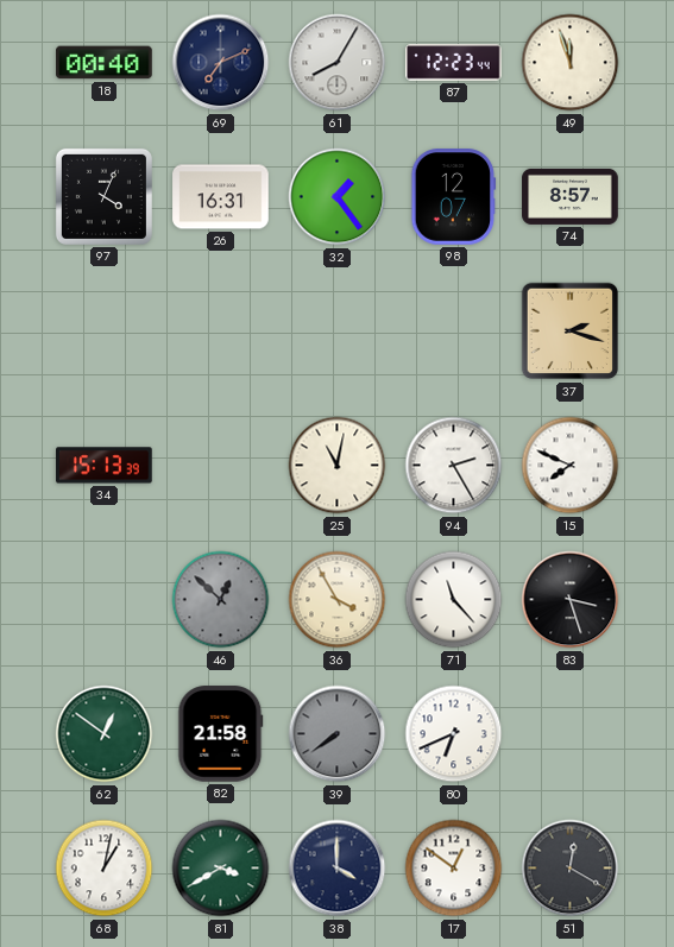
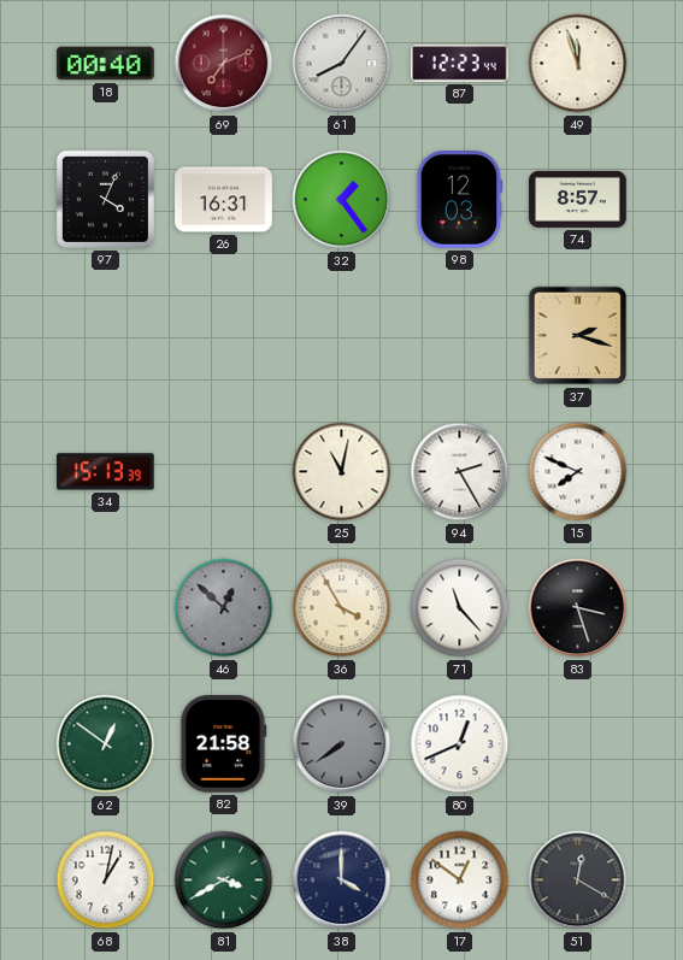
69 dial: navy -> burgundy
61: 8:05 -> 8:06
98: 12:07 -> 12:03
80: 6:41 -> 12:41
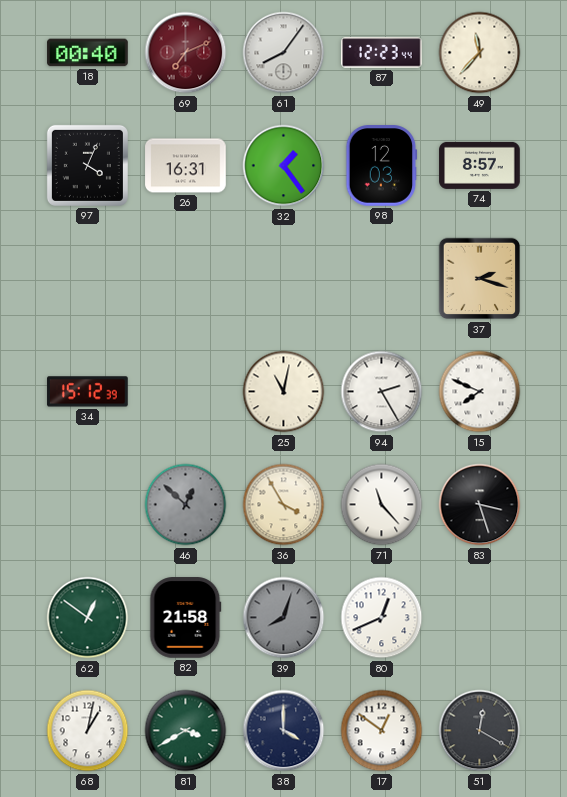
49: 11:57 -> 11:37
34: 15:13 -> 15:12
39: 7:39 -> 8:03
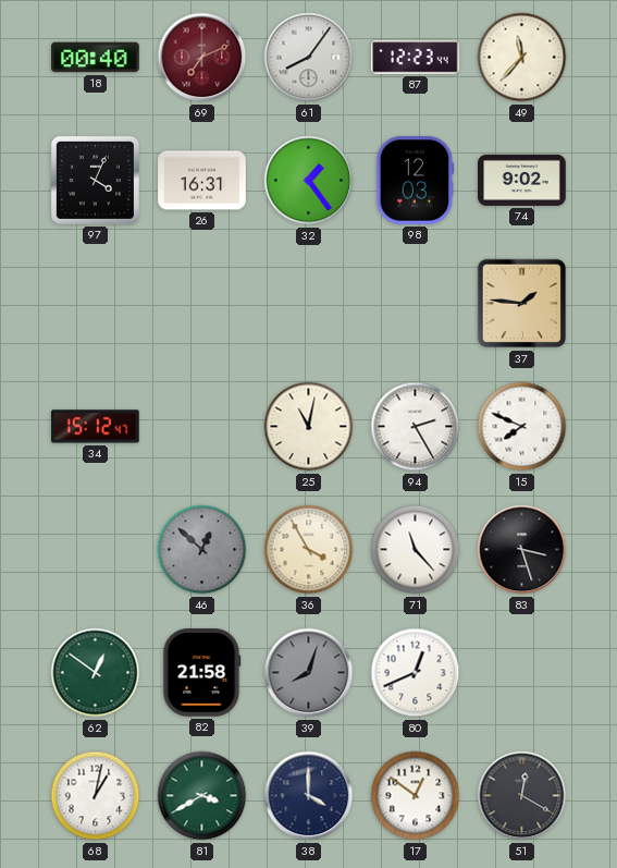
74: 8:57 -> 9:02
37: 2:18 -> 1:46
34: 15:12:39 -> 15:12:47
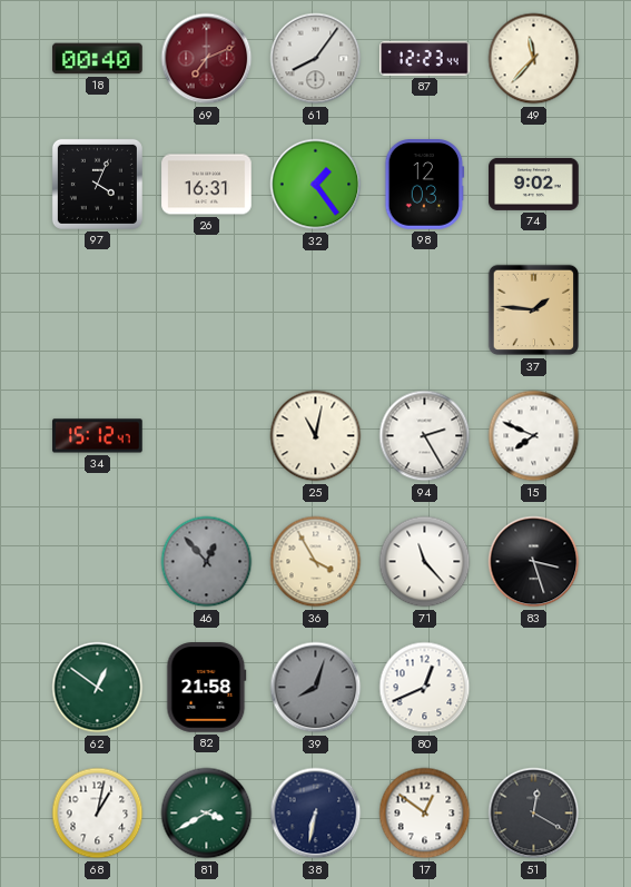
46: 12:52 -> 12:53
38: 4:00 -> 6:32
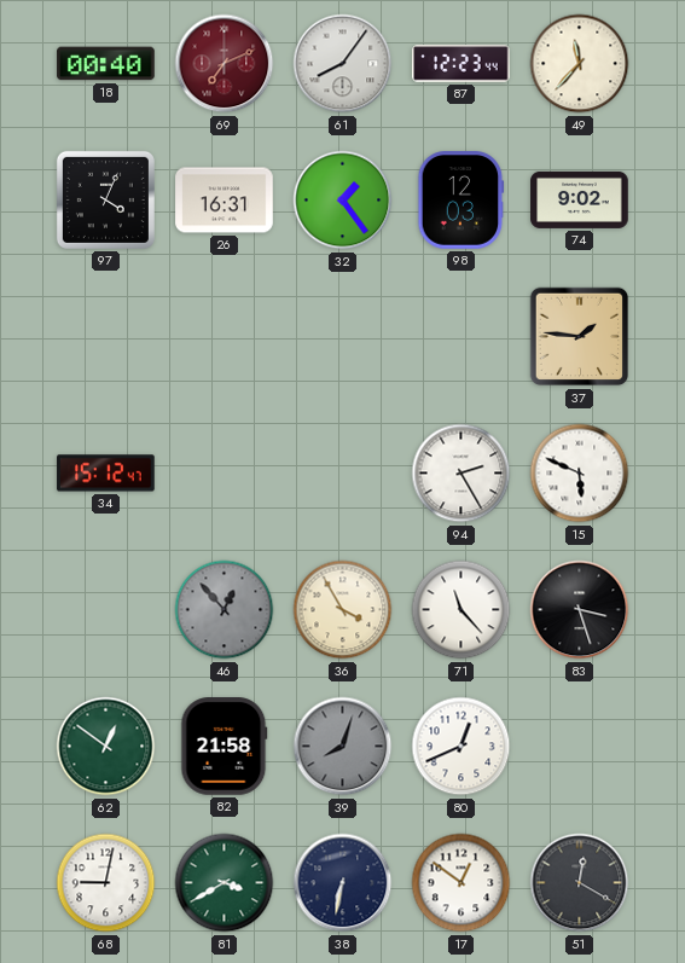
25: 11:02 -> none
15: 7:49 -> 5:49
68: 1:02 -> 9:02
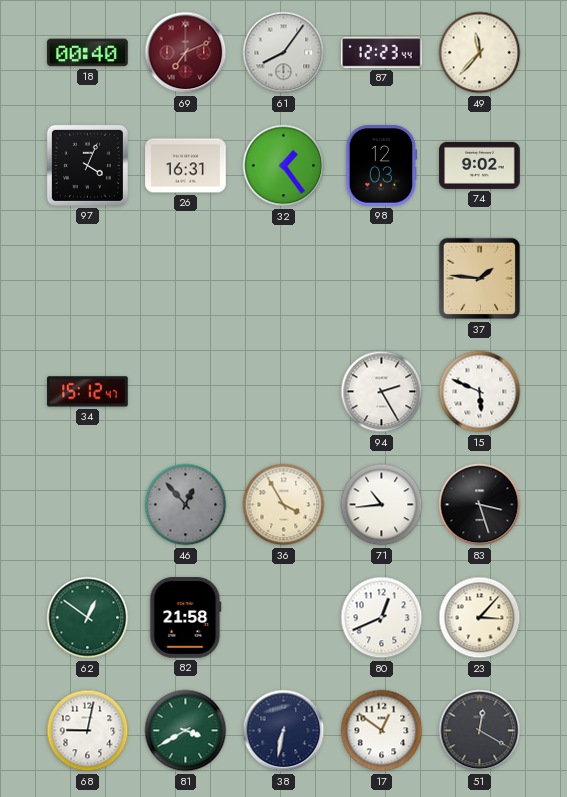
71: 11:23 -> 10:44
39: 8:03 -> none
23: none -> 3:07
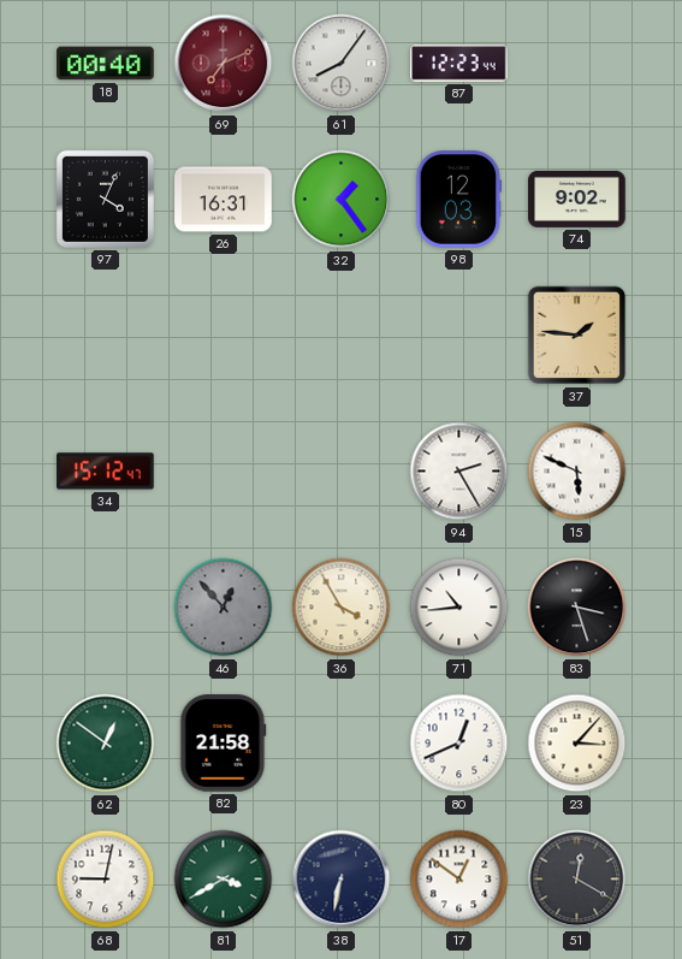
49: 11:37 -> none
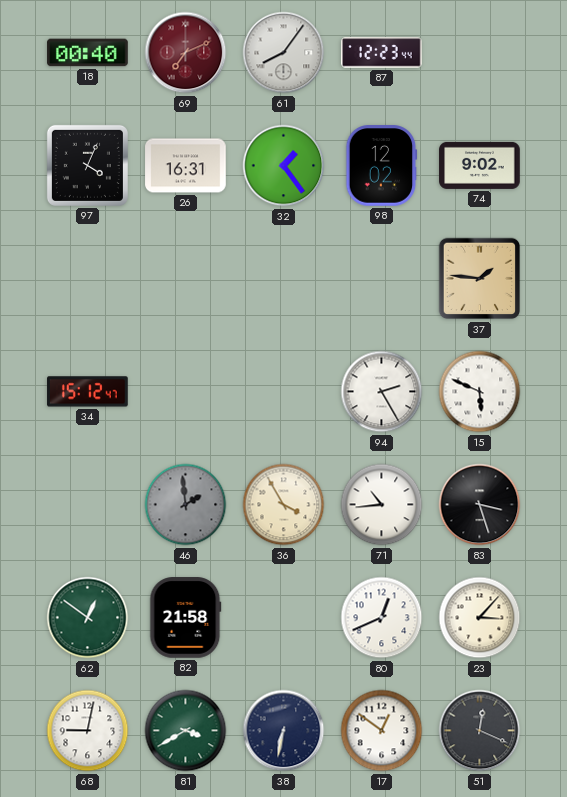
98: 12:03 -> 12:02
46: 12:53 -> 1:59
51: 12:20 -> 12:19
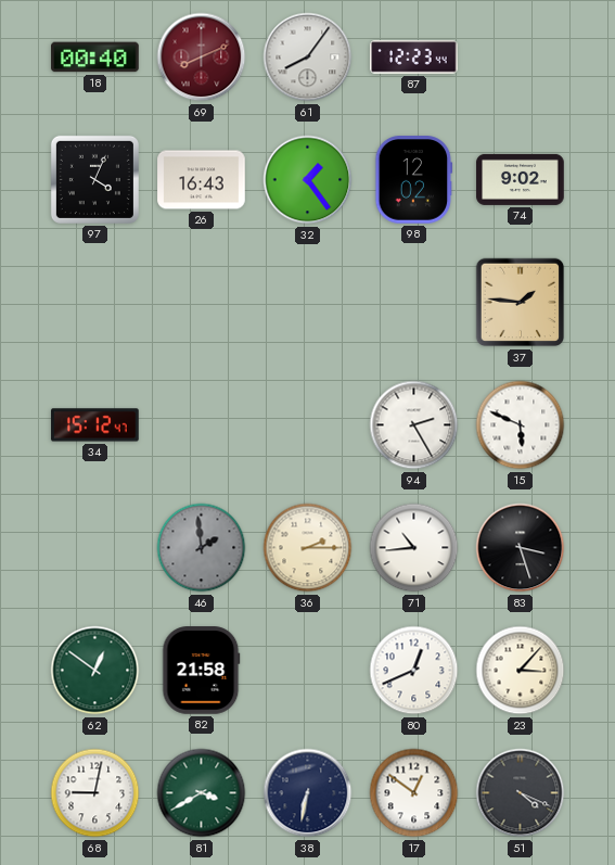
69: 7:11 -> 8:11
26: 16:31 -> 16:43
36: 3:55 -> 2:15
51: 12:19 -> 4:19
